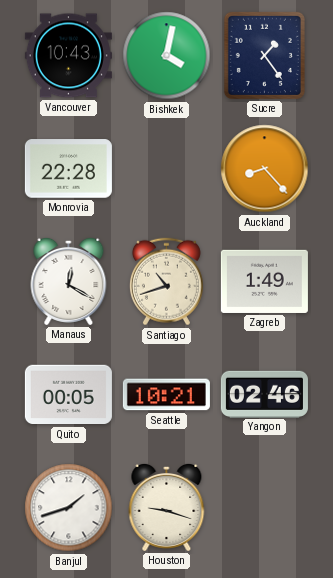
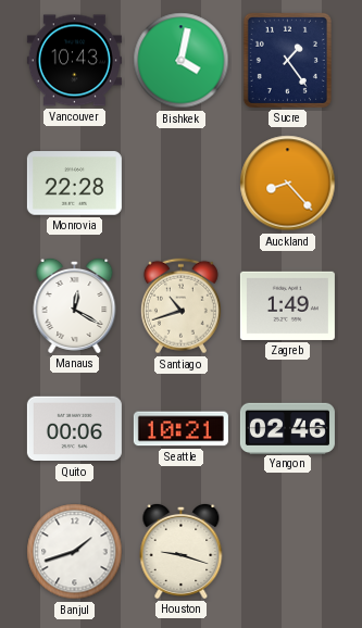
Quito: 00:05 -> 00:06
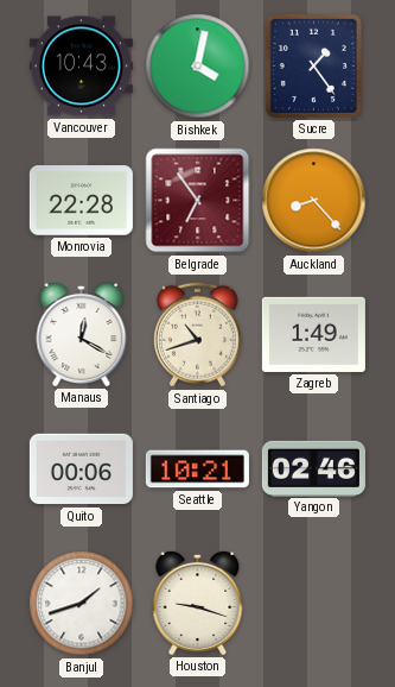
Belgrade: none -> 6:54
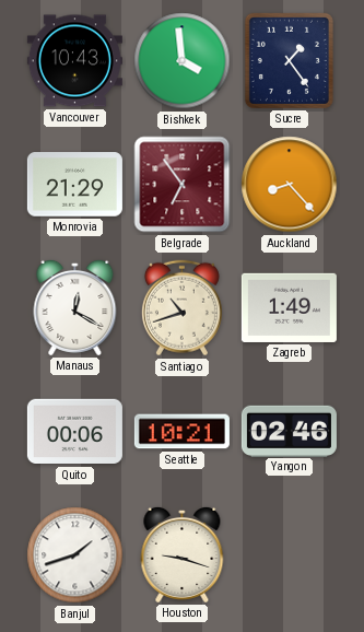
Bishkek: 4:02 -> 3:59
Monrovia: 22:28 -> 21:29
